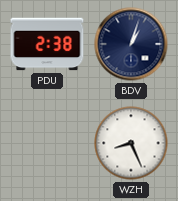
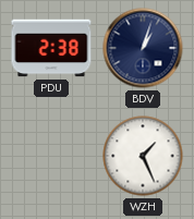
WZH: 8:26 -> 1:26
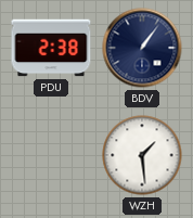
BDV: 1:03 -> 1:06
WZH: 1:26 -> 1:29
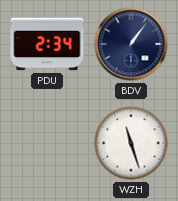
PDU: 2:38 -> 2:34
WZH: 1:29 -> 11:27
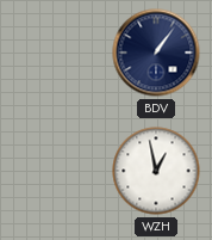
PDU: 2:34 -> none
WZH: 11:27 -> 12:58
